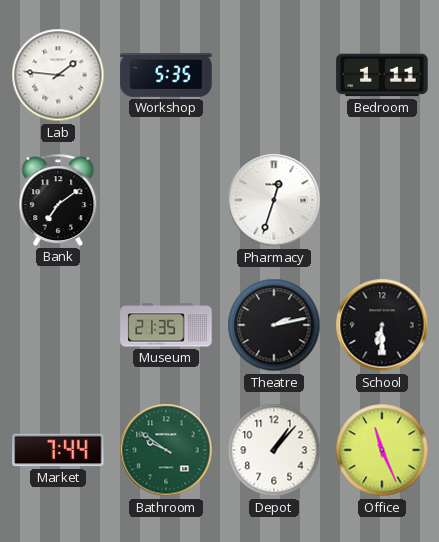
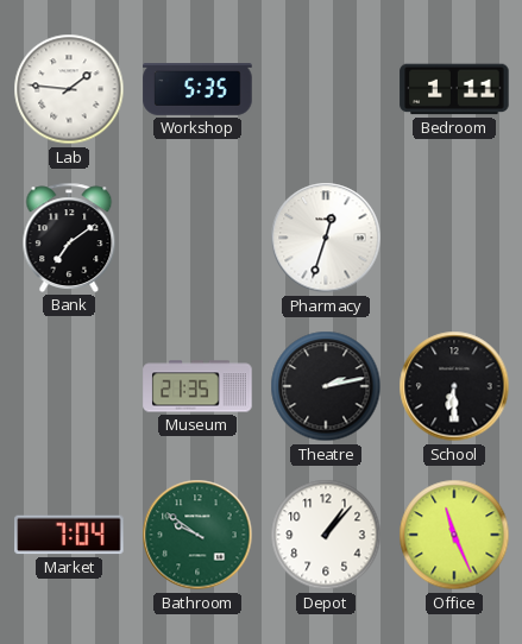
Market: 7:44 -> 7:04
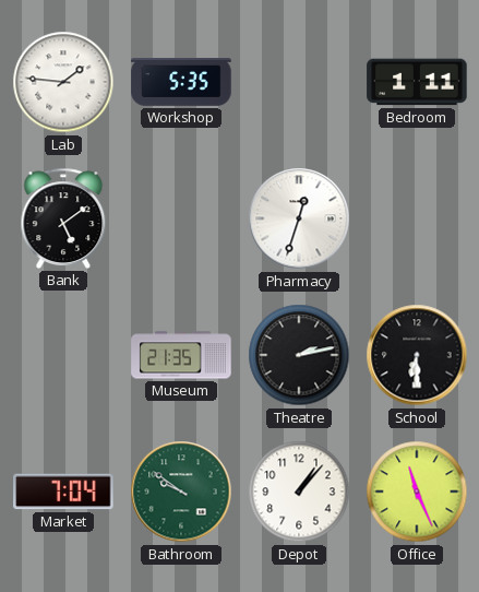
Bank: 7:09 -> 5:09
